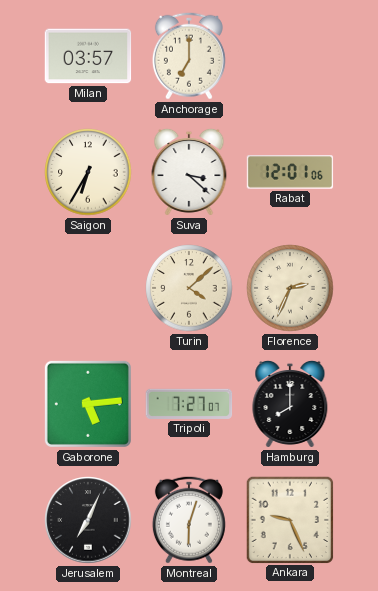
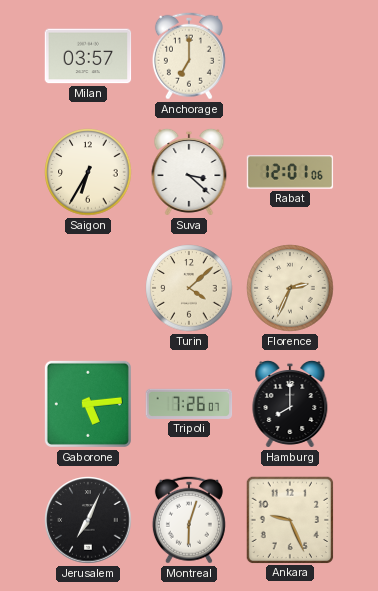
Tripoli: 7:27 -> 7:26
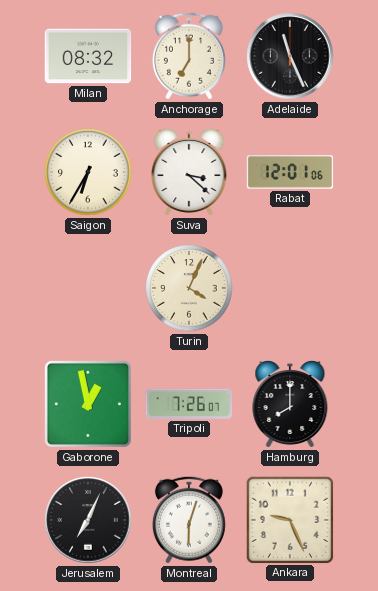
Milan: 03:57 -> 08:32
Adelaide: none -> 11:26
Turin: 4:08 -> 4:04
Florence: 2:34 -> none
Gaborone: 5:14 -> 12:58
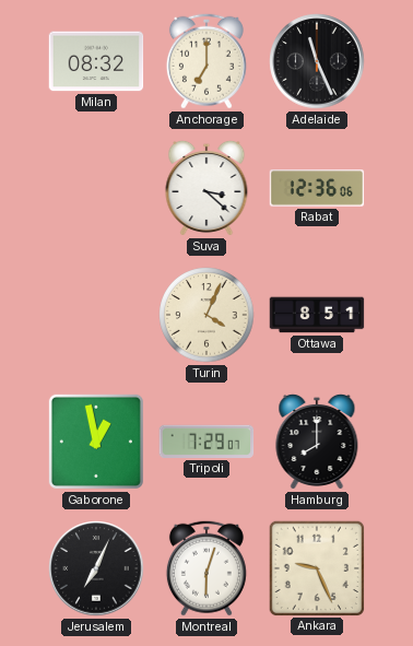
Saigon: 6:35 -> none
Rabat: 12:01 -> 12:36
Ottawa: none -> 8:51
Tripoli: 7:26 -> 7:29
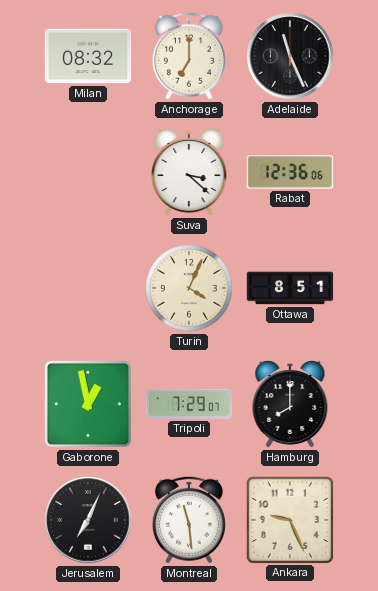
Montreal: 6:03 -> 11:29
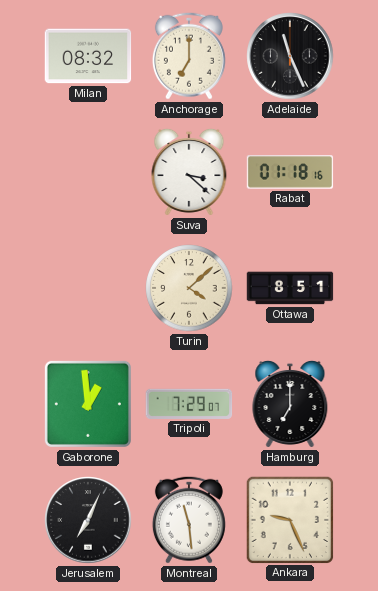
Rabat: 12:36 -> 01:18
Turin: 4:04 -> 4:08
Gaborone: 12:58 -> 12:59
Hamburg: 8:00 -> 7:00
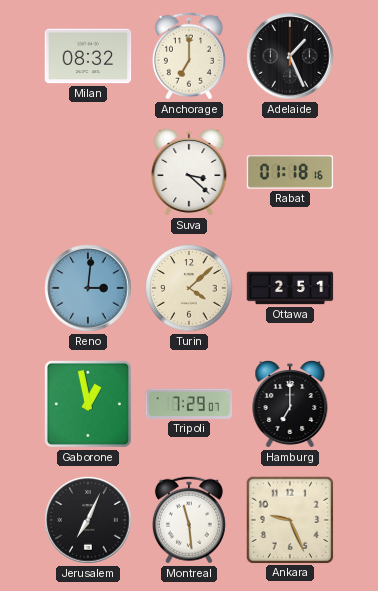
Adelaide: 11:26 -> 1:26
Reno: none -> 3:01
Ottawa: 8:51 -> 2:51
Gaborone: 12:59 -> 12:58
